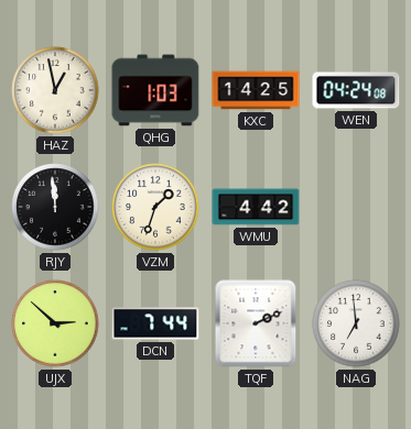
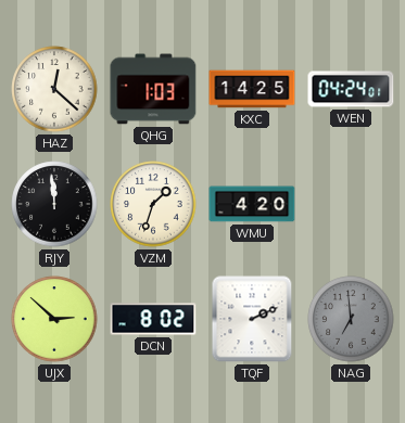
HAZ: 12:58 -> 12:22
WEN: 04:24:08 -> 04:24:01
WMU: 4:42 -> 4:20
DCN: 7:44 -> 8:02
NAG dial: white -> grey
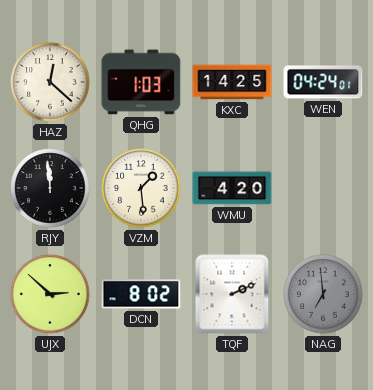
VZM: 1:33 -> 1:29
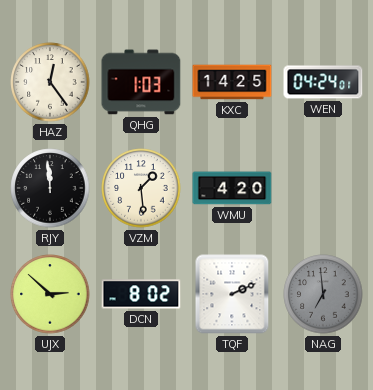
HAZ: 12:22 -> 12:24
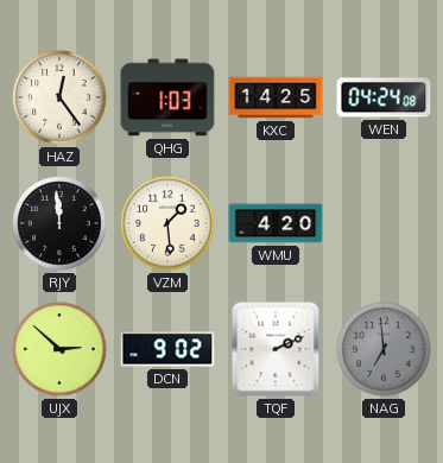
WEN: 04:24:01 -> 04:24:08
DCN: 8:02 -> 9:02
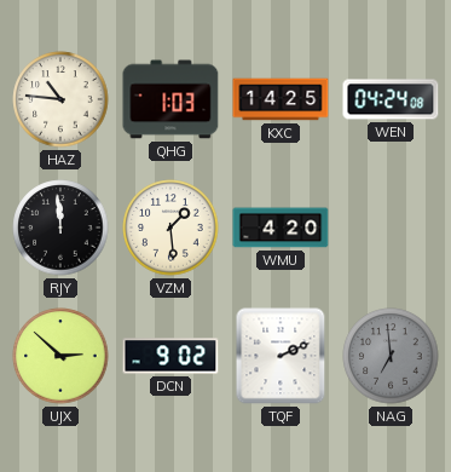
HAZ: 12:24 -> 10:46
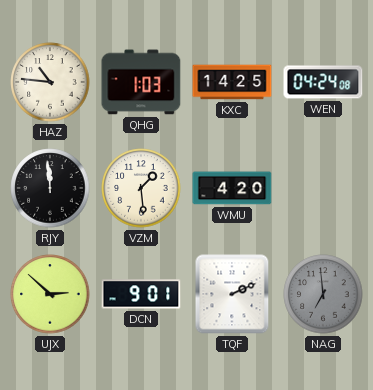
DCN: 9:02 -> 9:01
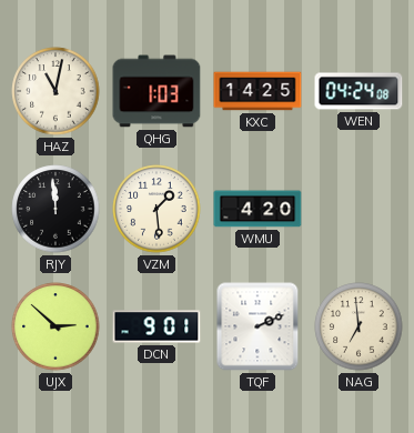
HAZ: 10:46 -> 11:02
NAG dial: grey -> cream
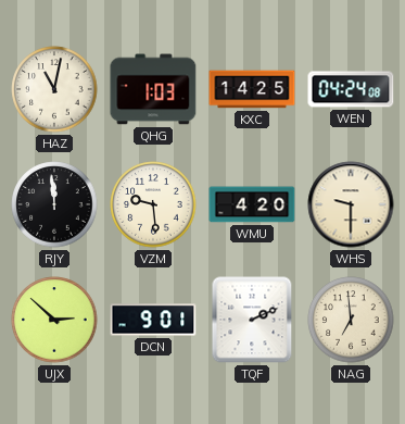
VZM: 1:29 -> 9:29
WHS: none -> 9:30
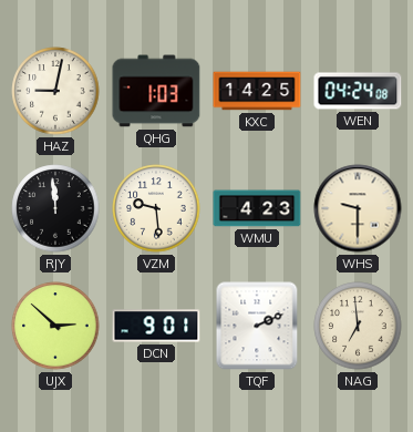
HAZ: 11:02 -> 9:02
WMU: 4:20 -> 4:23
